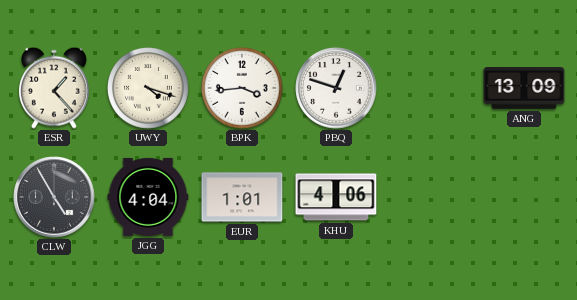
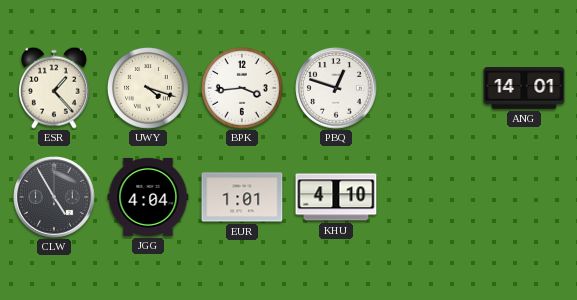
ANG: 13:09 -> 14:01
KHU: 4:06 -> 4:10
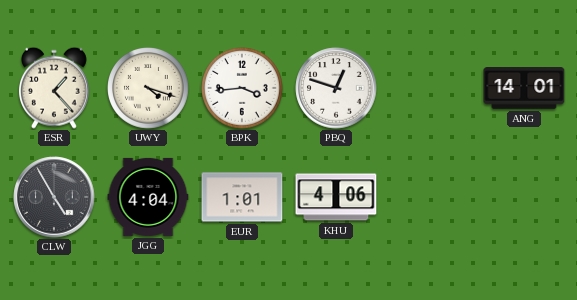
KHU: 4:10 -> 4:06
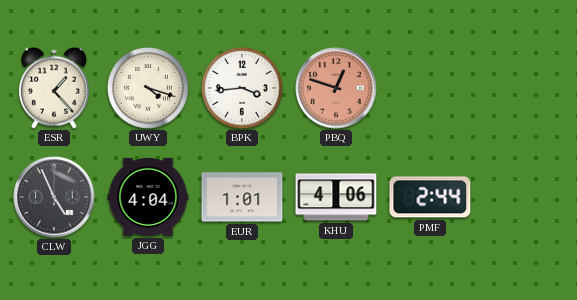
PBQ dial: white -> salmon
ANG: 14:01 -> none
CLW: 4:55 -> 4:56
PMF: none -> 2:44
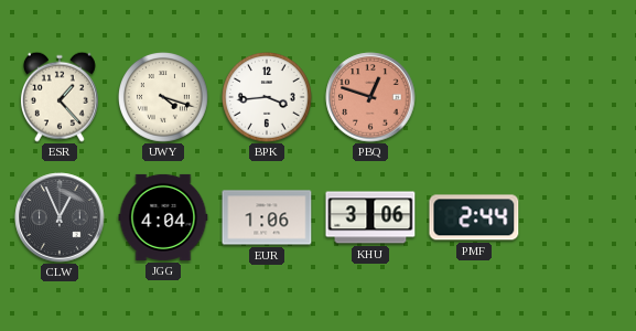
CLW: 4:56 -> 12:56
EUR: 1:01 -> 1:06
KHU: 4:06 -> 3:06
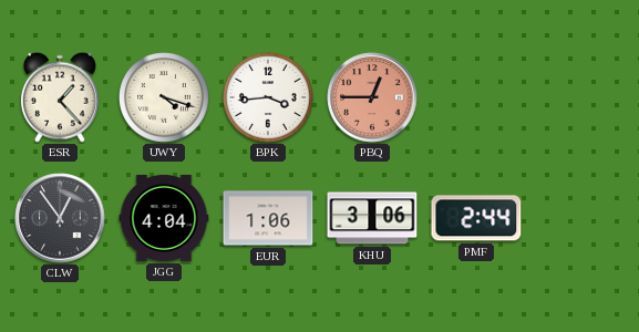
PBQ: 12:48 -> 12:45
CLW: 12:56 -> 12:54
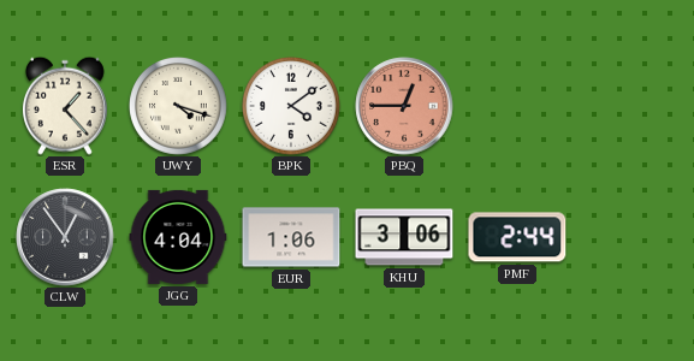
BPK: 3:44 -> 4:09
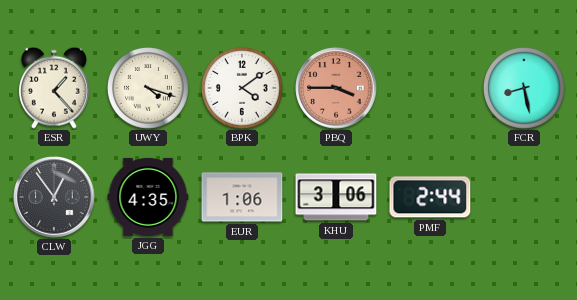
PBQ: 12:45 -> 3:45
FCR: none -> 8:28
JGG: 4:04 -> 4:35
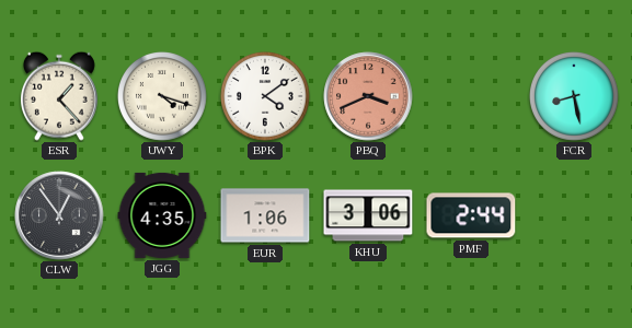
PBQ: 3:45 -> 3:41
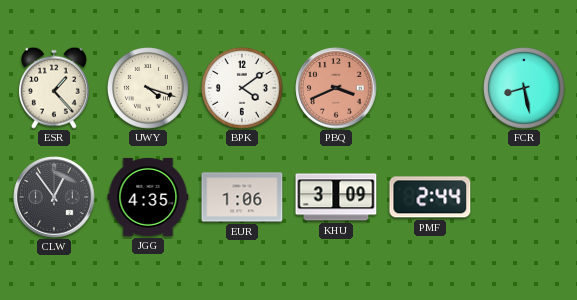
KHU: 3:06 -> 3:09
